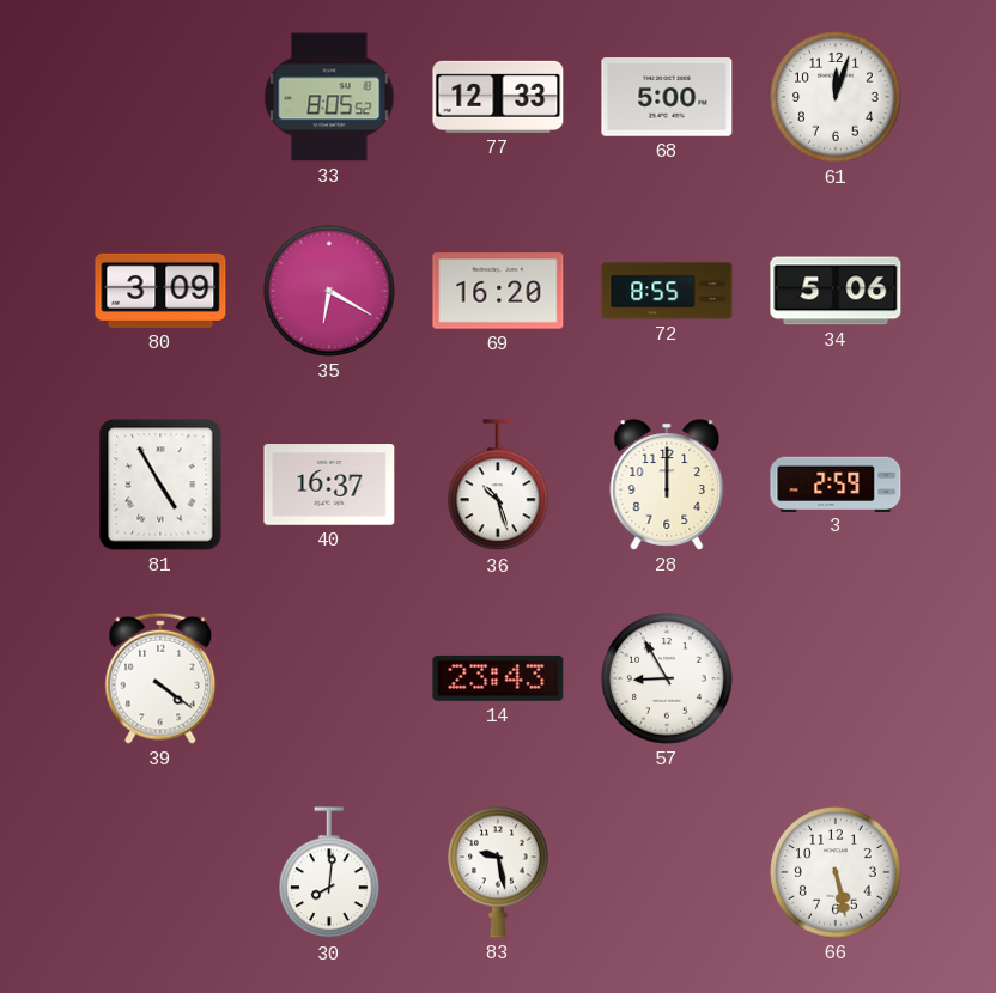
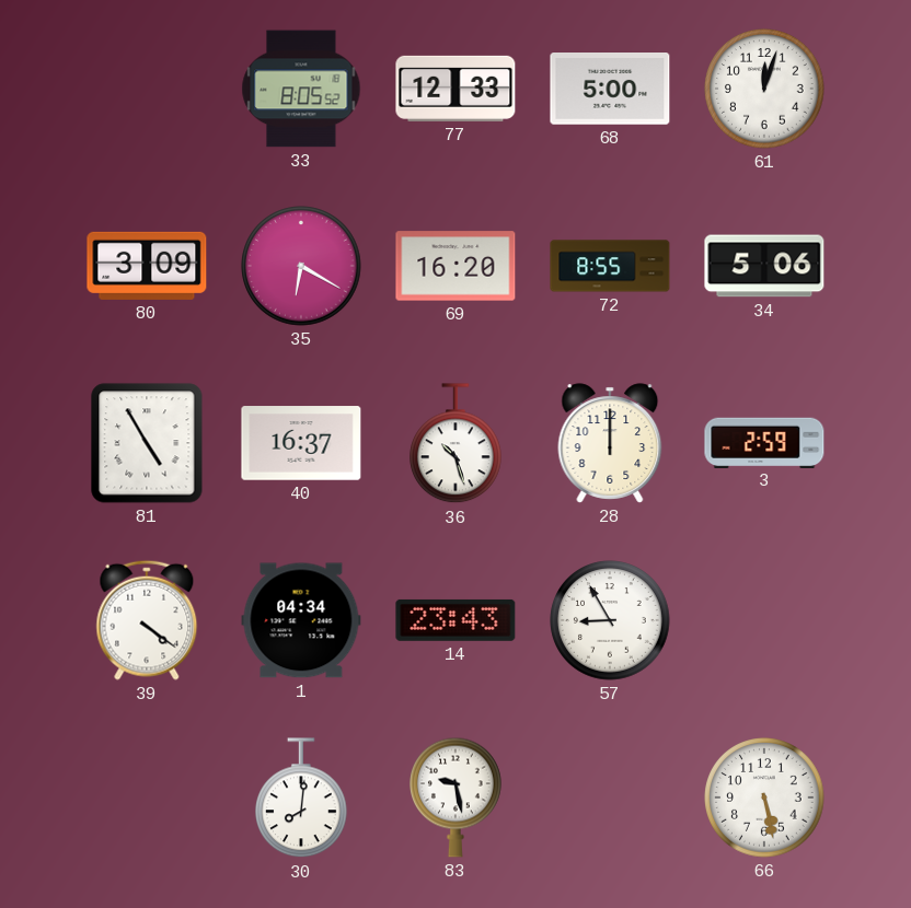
1: none -> 04:34
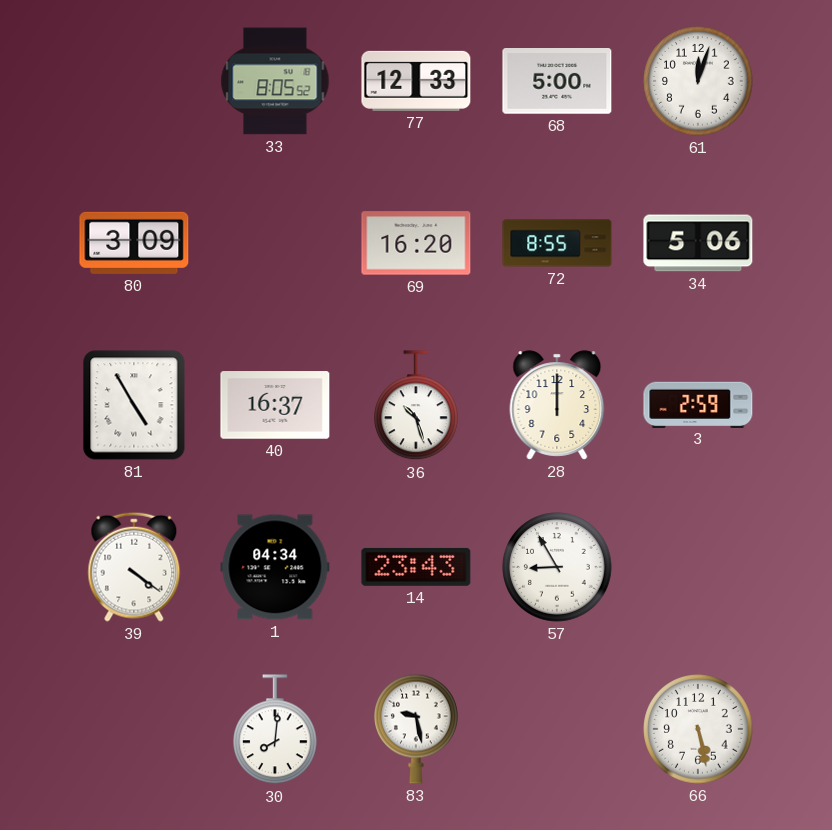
35: 6:20 -> none
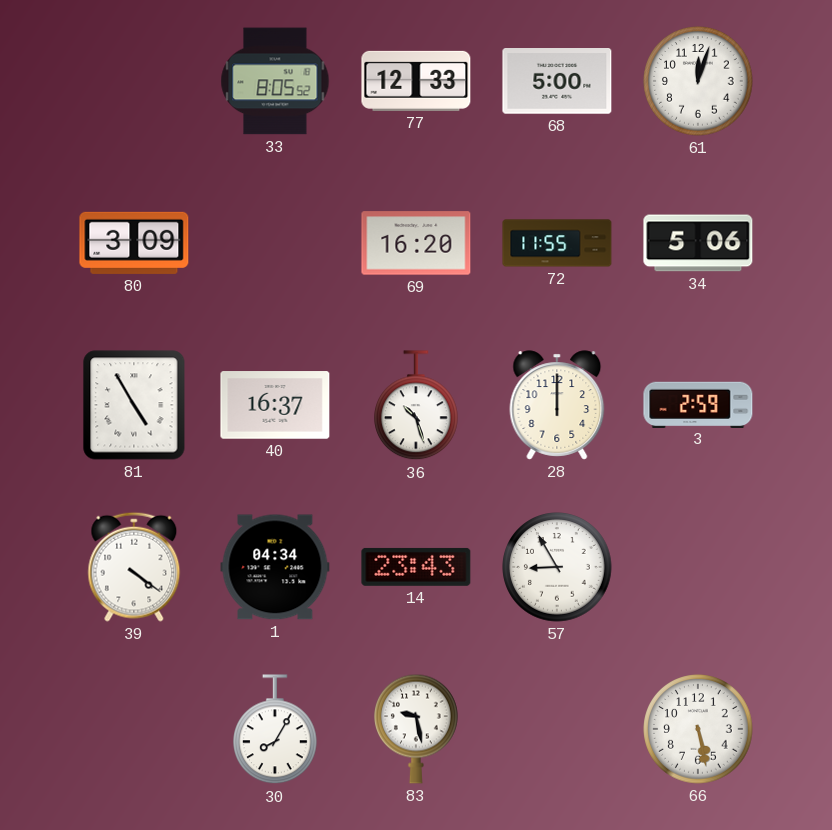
72: 8:55 -> 11:55
30: 8:01 -> 8:05
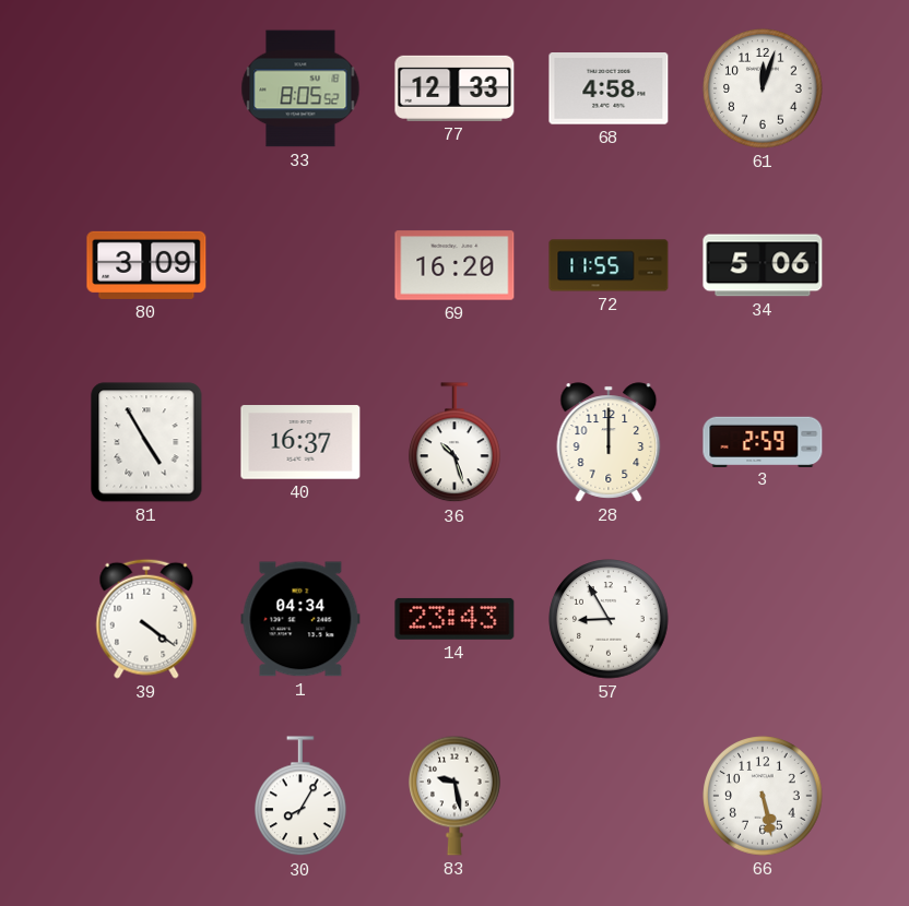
68: 5:00 -> 4:58
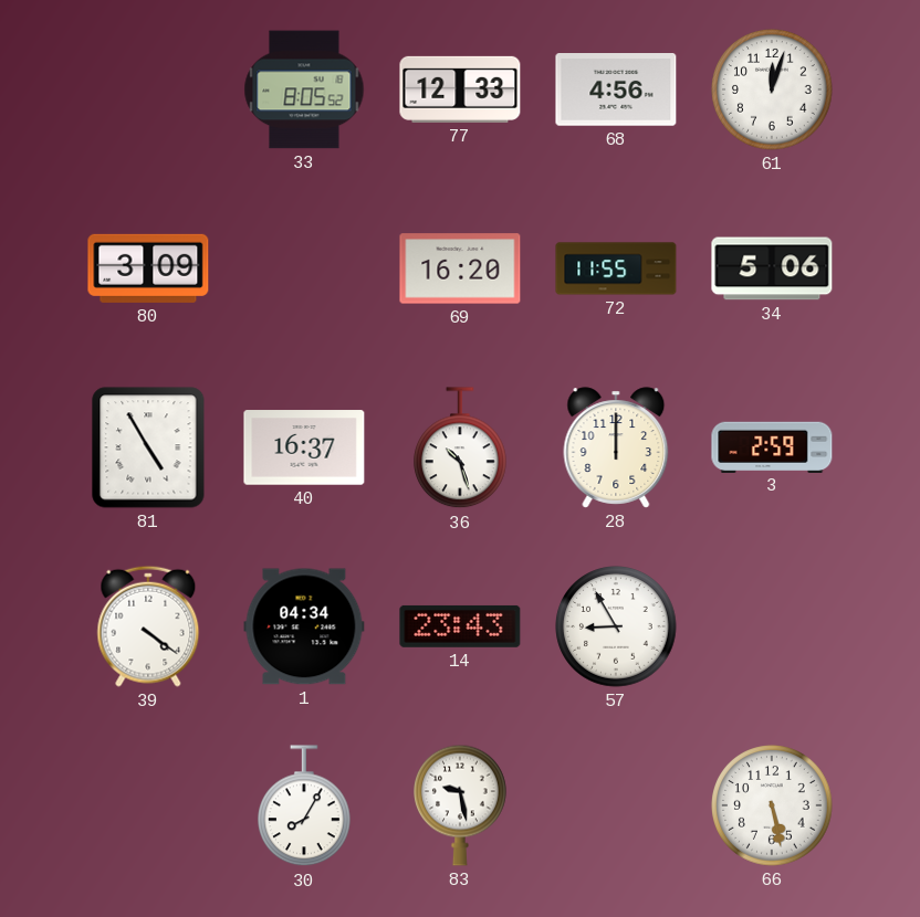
68: 4:58 -> 4:56
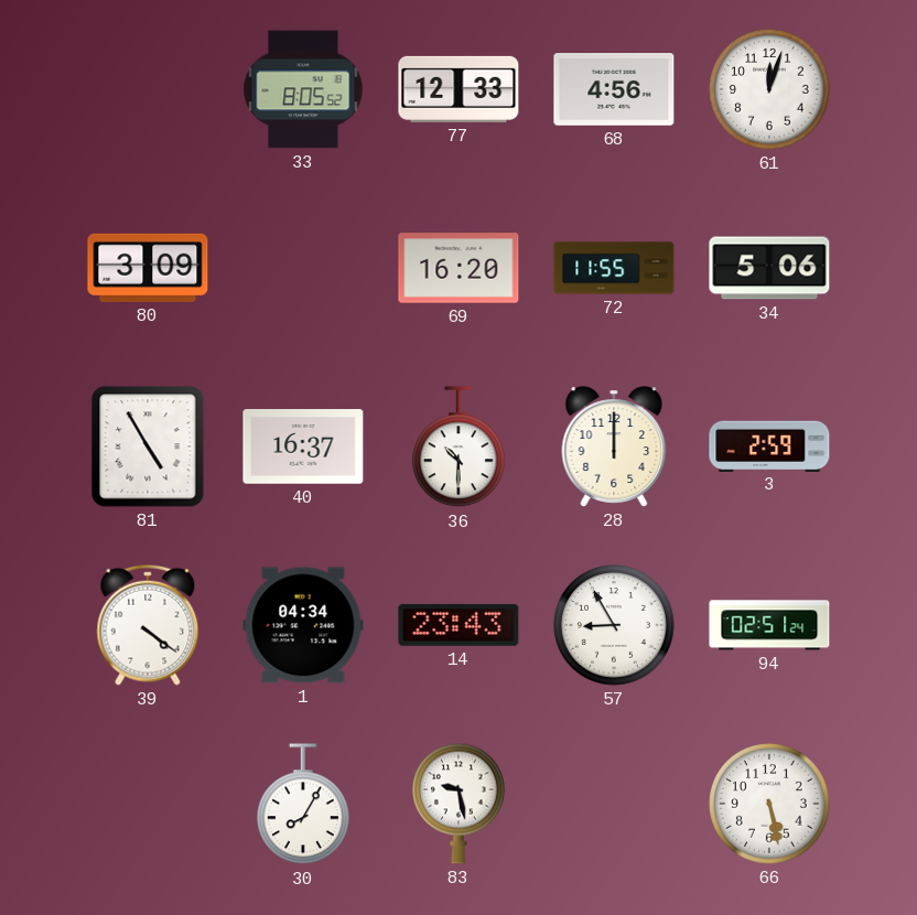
36: 10:27 -> 10:30
94: none -> 02:51
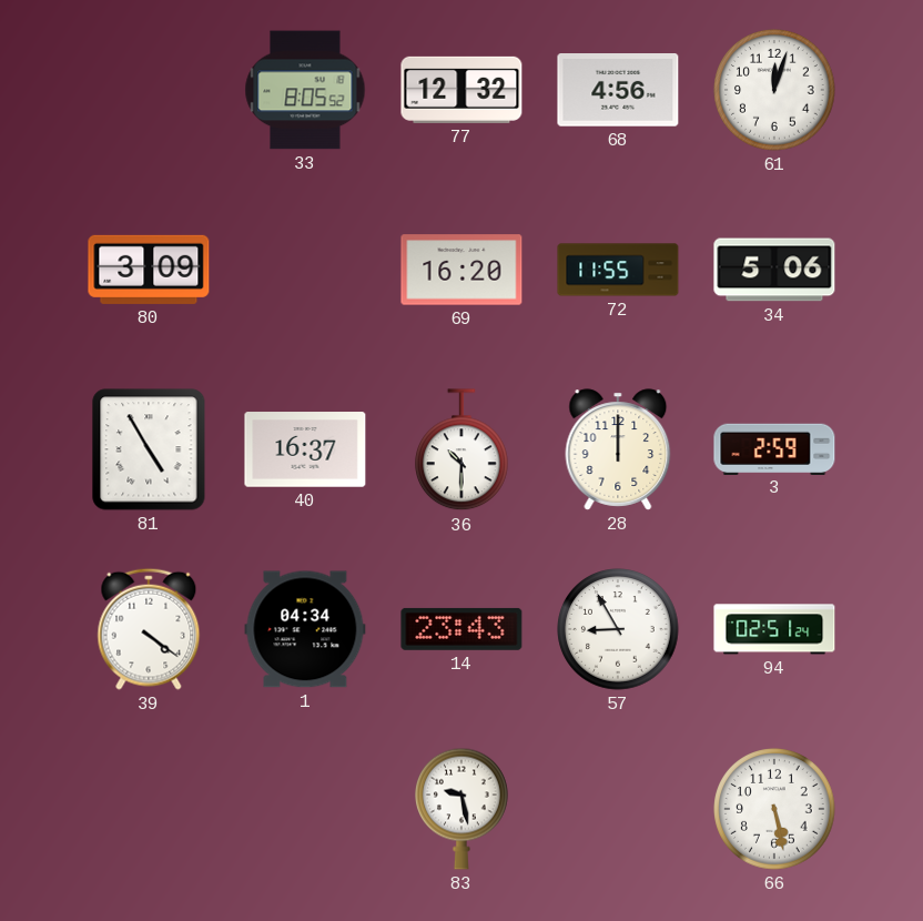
77: 12:33 -> 12:32
30: 8:05 -> none
